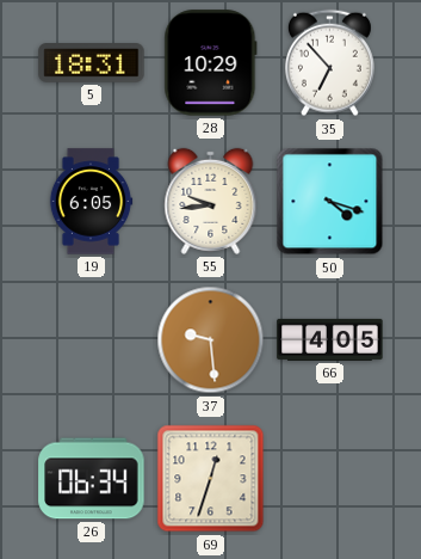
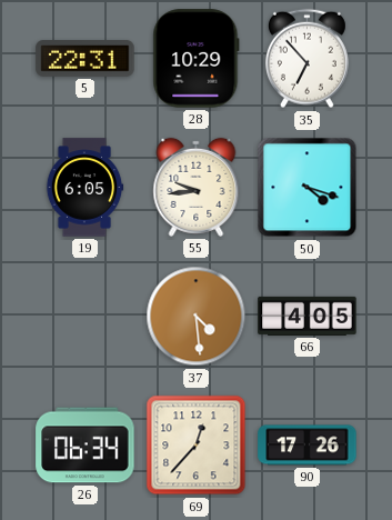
5: 18:31 -> 22:31
37: 9:29 -> 4:29
69: 12:33 -> 12:37
90: none -> 17:26
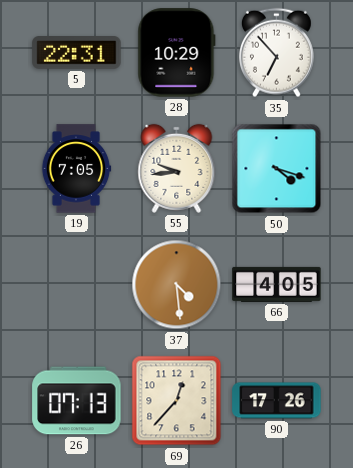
19: 6:05 -> 7:05
26: 06:34 -> 07:13
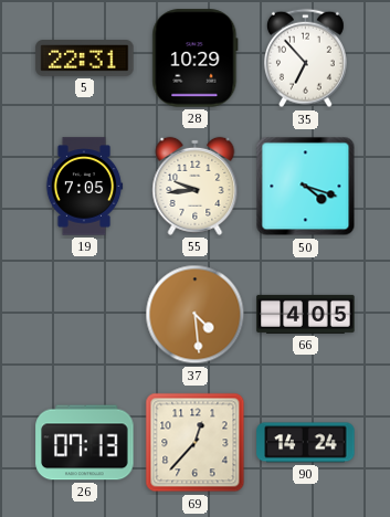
90: 17:26 -> 14:24
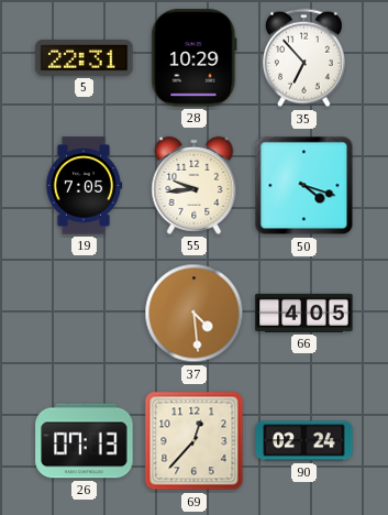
90: 14:24 -> 02:24
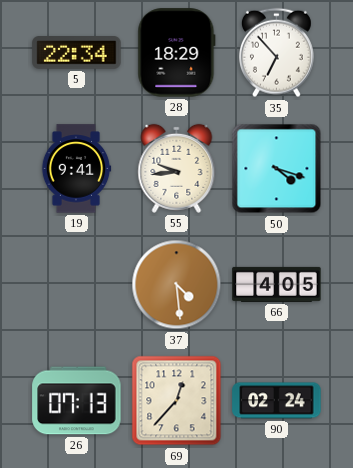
5: 22:31 -> 22:34
28: 10:29 -> 18:29
19: 7:05 -> 9:41
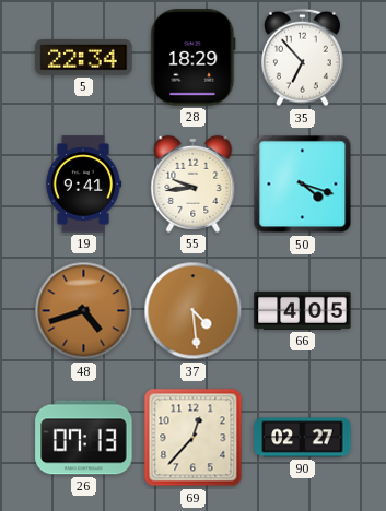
48: none -> 4:42
90: 02:24 -> 02:27
